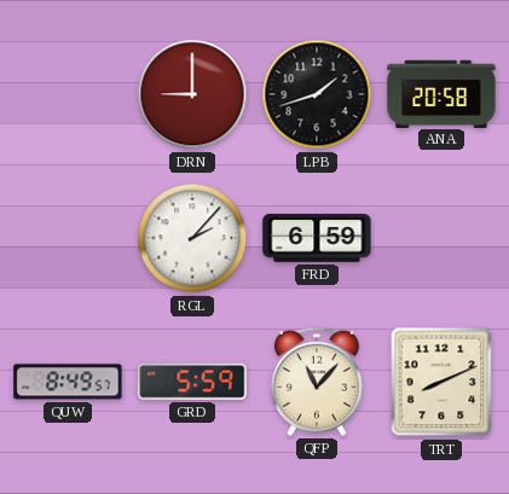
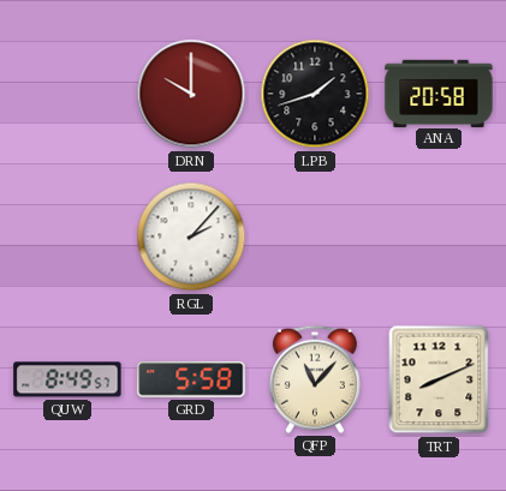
DRN: 9:00 -> 10:00
FRD: 6:59 -> none
GRD: 5:59 -> 5:58
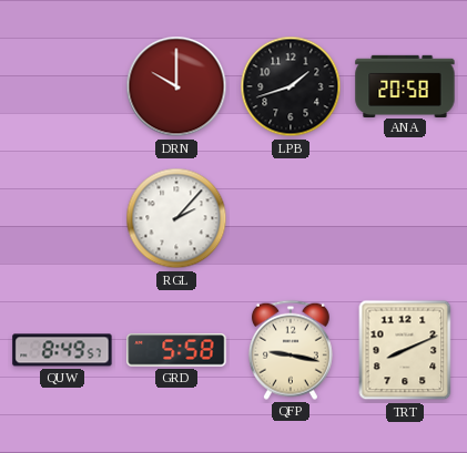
QFP: 11:07 -> 9:17
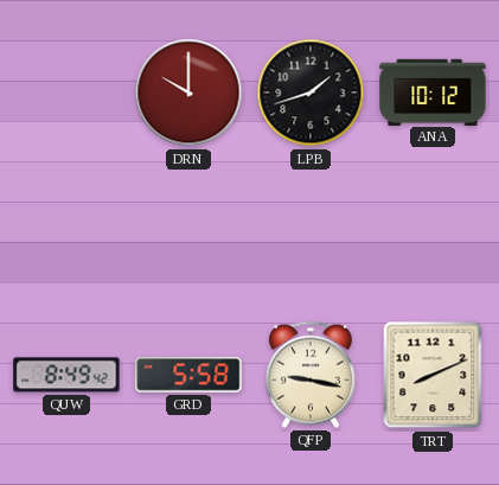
ANA: 20:58 -> 10:12
RGL: 2:07 -> none
QUW: 8:49:57 -> 8:49:42
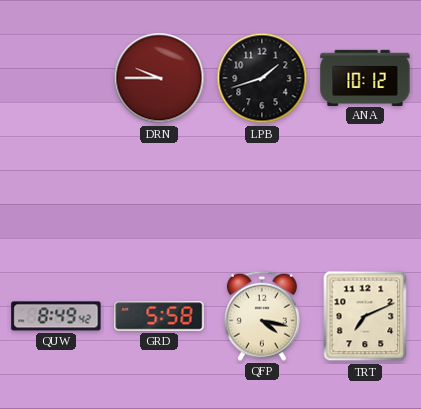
DRN: 10:00 -> 9:45
QFP: 9:17 -> 4:17
TRT: 8:11 -> 7:11
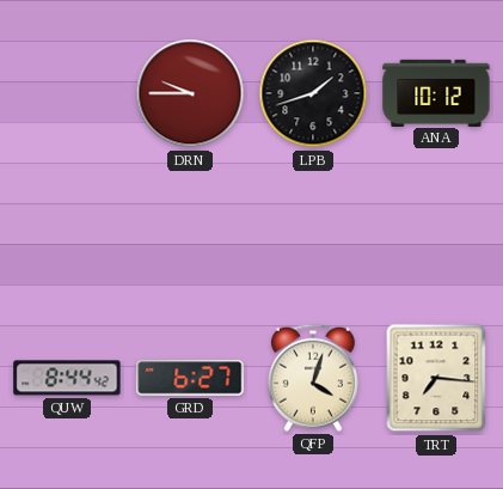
QUW: 8:49 -> 8:44
GRD: 5:58 -> 6:27
QFP: 4:17 -> 4:03
TRT: 7:11 -> 7:16
